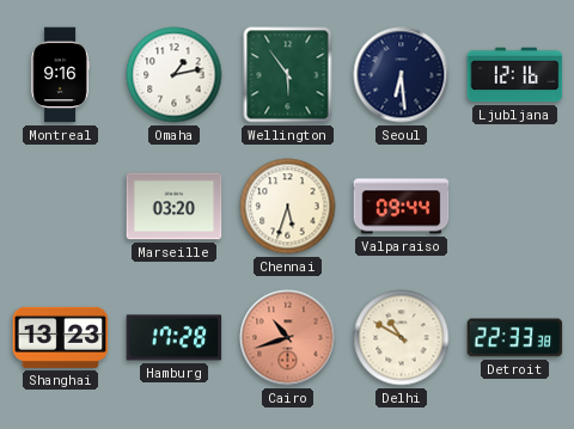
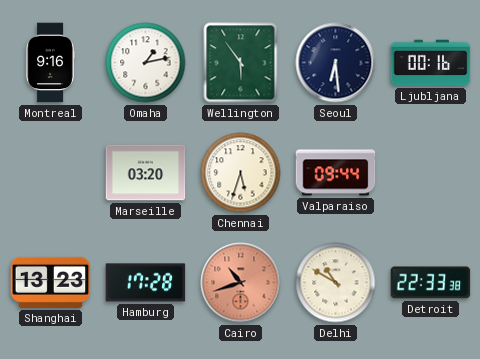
Ljubljana: 12:16 -> 00:16
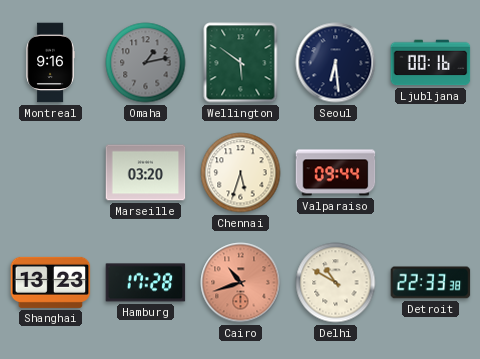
Omaha dial: white -> grey
Wellington: 5:54 -> 5:51
